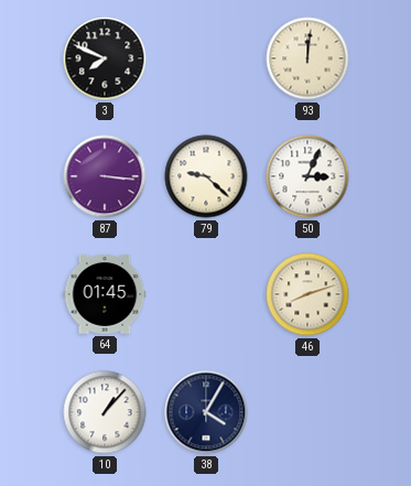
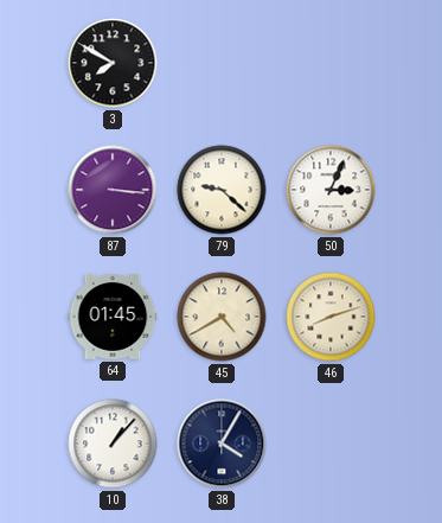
3: 7:49 -> 7:50
93: 12:01 -> none
45: none -> 4:40
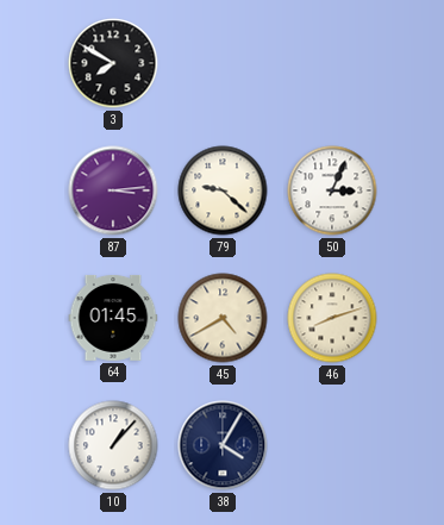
87: 3:16 -> 3:14
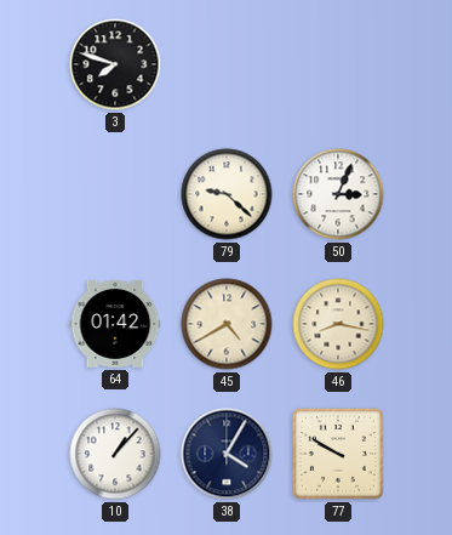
3: 7:50 -> 7:48
87: 3:14 -> none
64: 01:45 -> 01:42
46: 8:12 -> 8:17
77: none -> 9:50
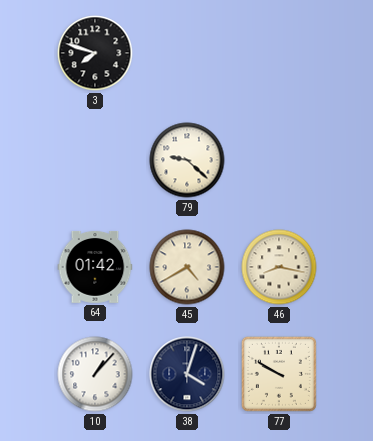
50: 3:04 -> none
38: 4:05 -> 4:03
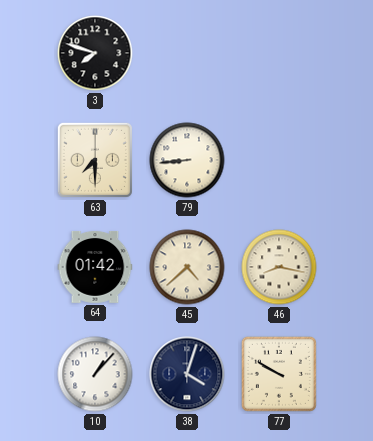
63: none -> 7:30
79: 9:22 -> 8:44
45: 4:40 -> 4:38
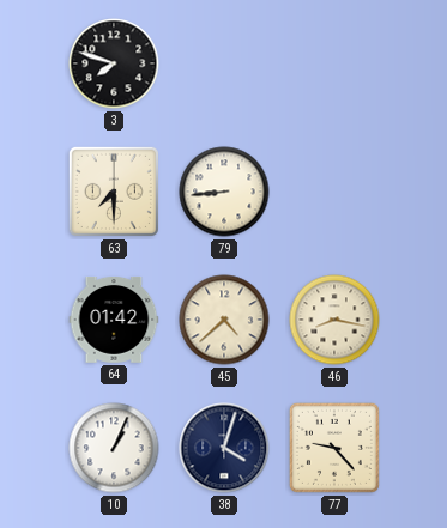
10: 1:07 -> 1:04
77: 9:50 -> 9:23
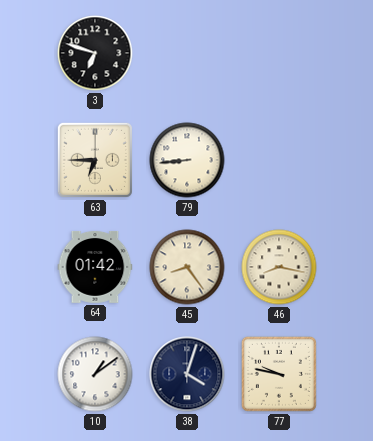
3: 7:48 -> 6:48
63: 7:30 -> 6:45
45: 4:38 -> 8:24
10: 1:04 -> 1:09
77: 9:23 -> 9:47
